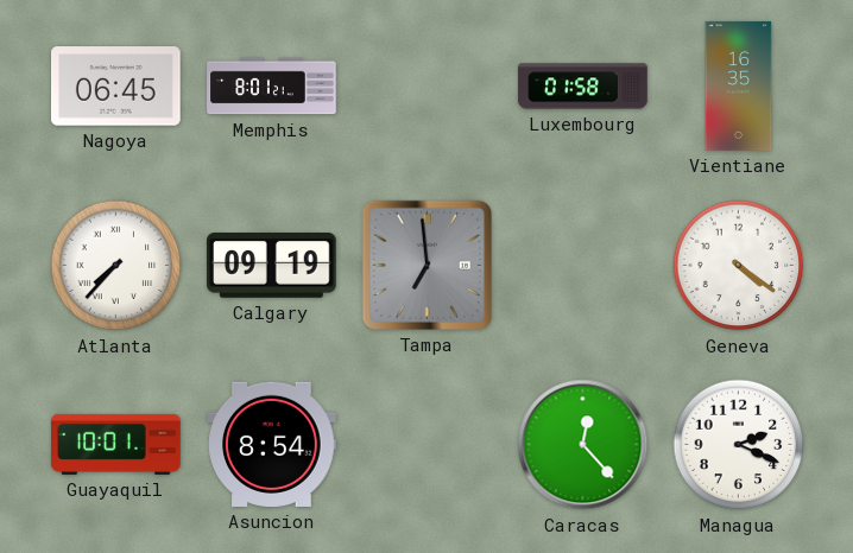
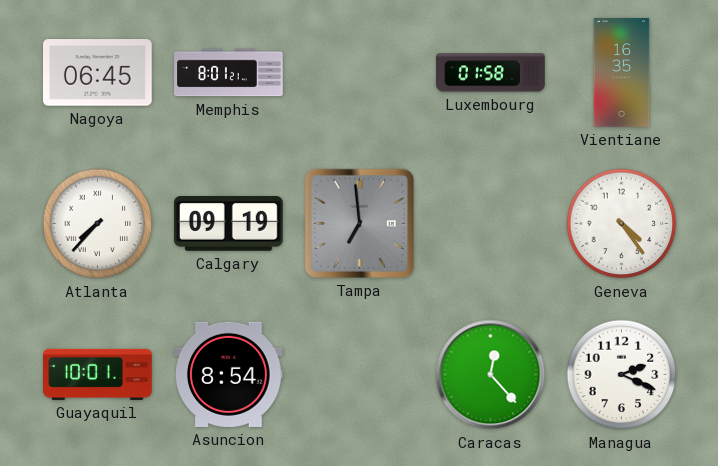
Geneva: 4:21 -> 4:24
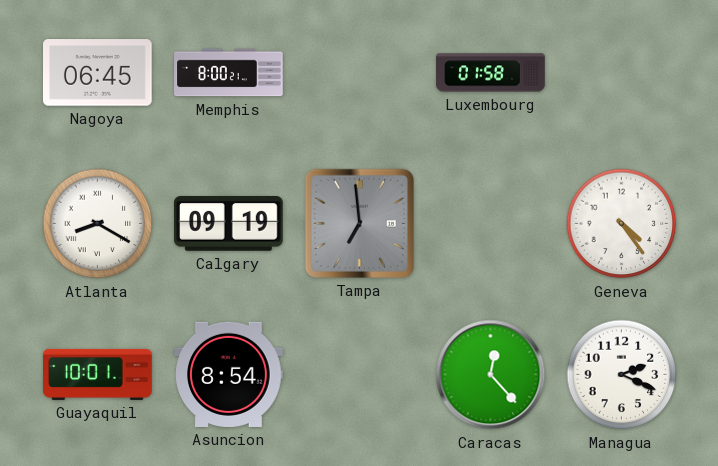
Memphis: 8:01 -> 8:00
Vientiane: 16:35 -> none
Atlanta: 7:37 -> 8:20
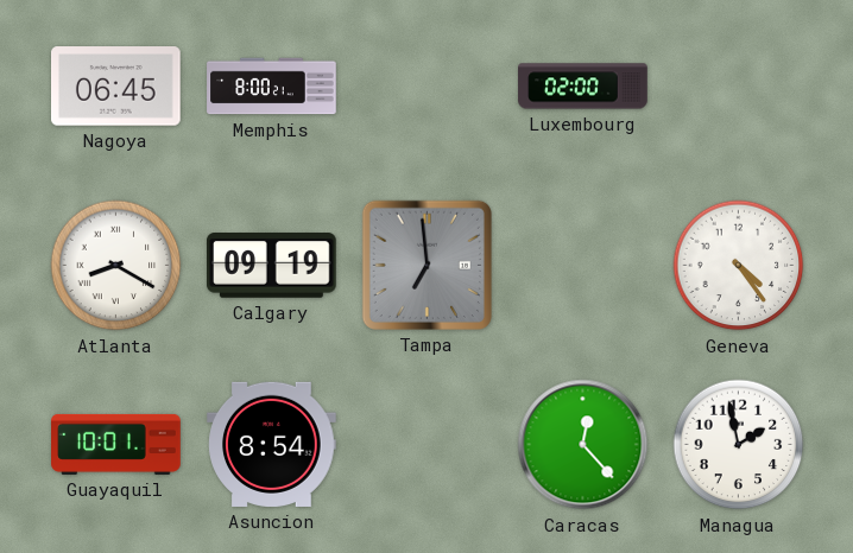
Luxembourg: 01:58 -> 02:00
Managua: 2:19 -> 1:58
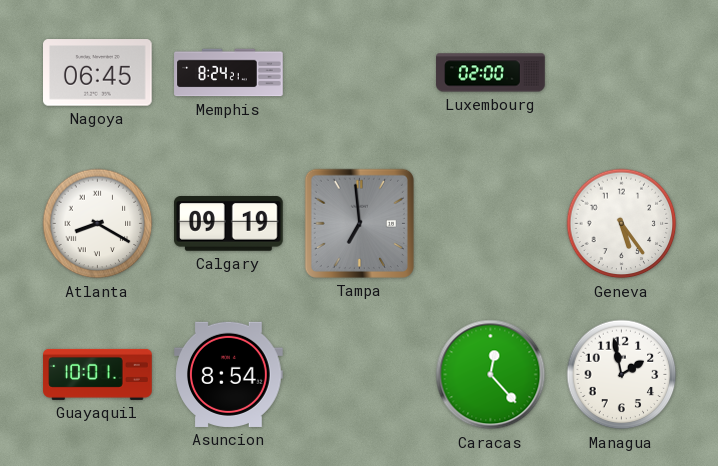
Memphis: 8:00 -> 8:24
Geneva: 4:24 -> 5:24
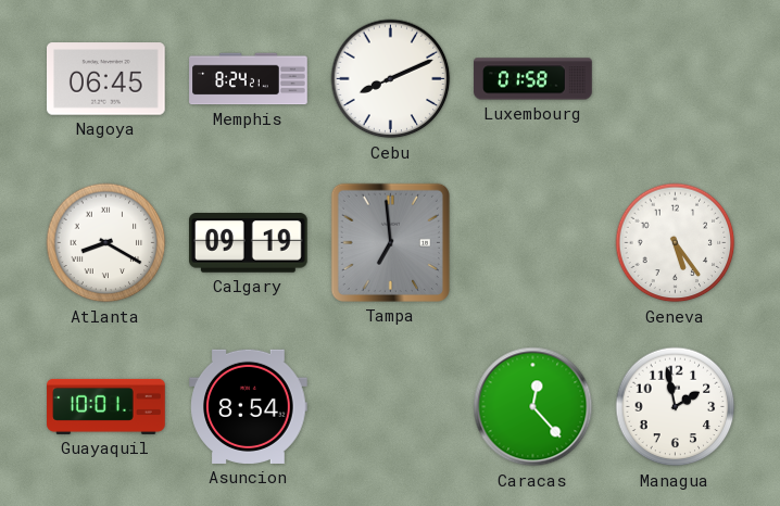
Cebu: none -> 8:11
Luxembourg: 02:00 -> 01:58
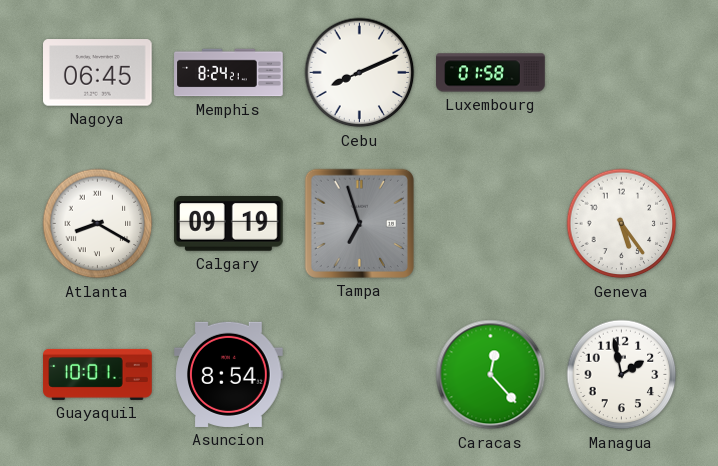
Tampa: 6:59 -> 6:57
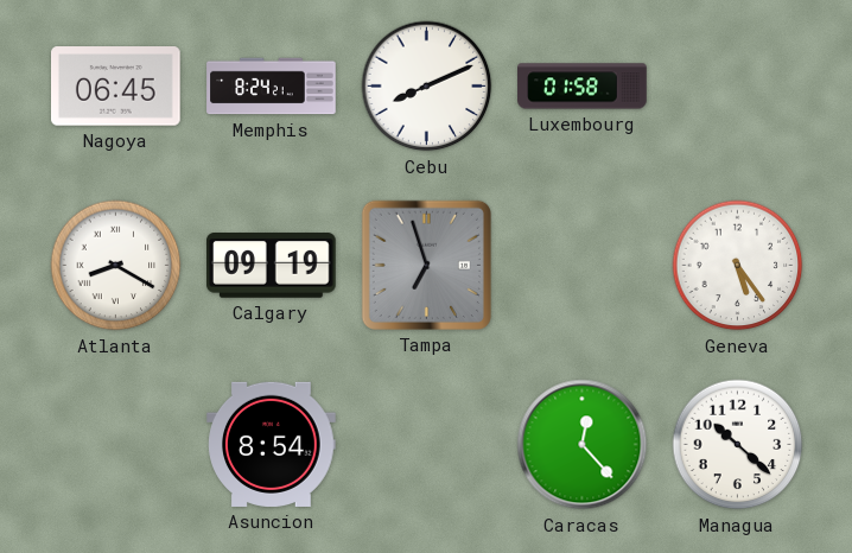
Guayaquil: 10:01 -> none
Managua: 1:58 -> 10:22
